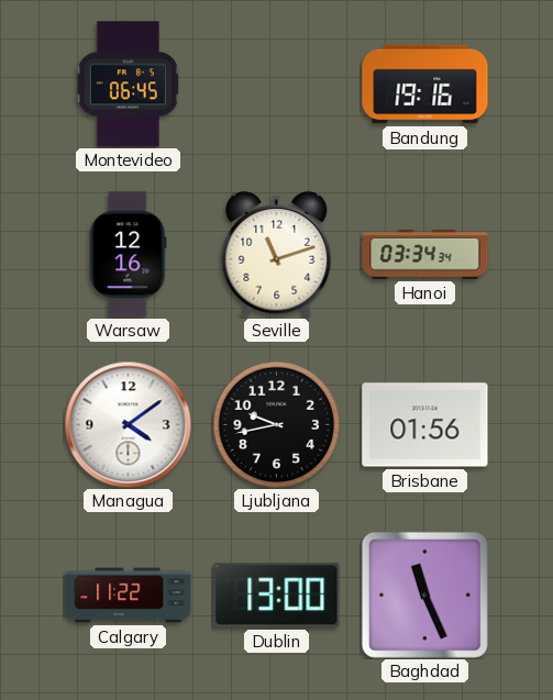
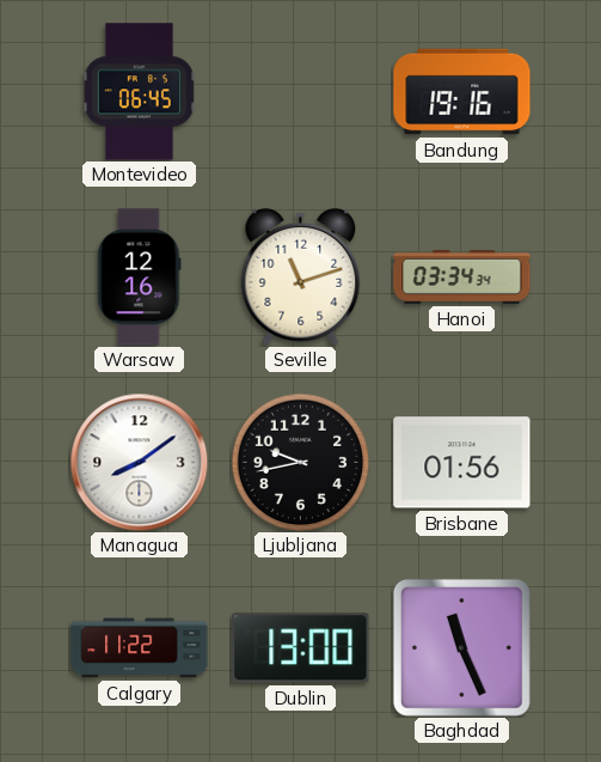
Managua: 4:09 -> 8:09
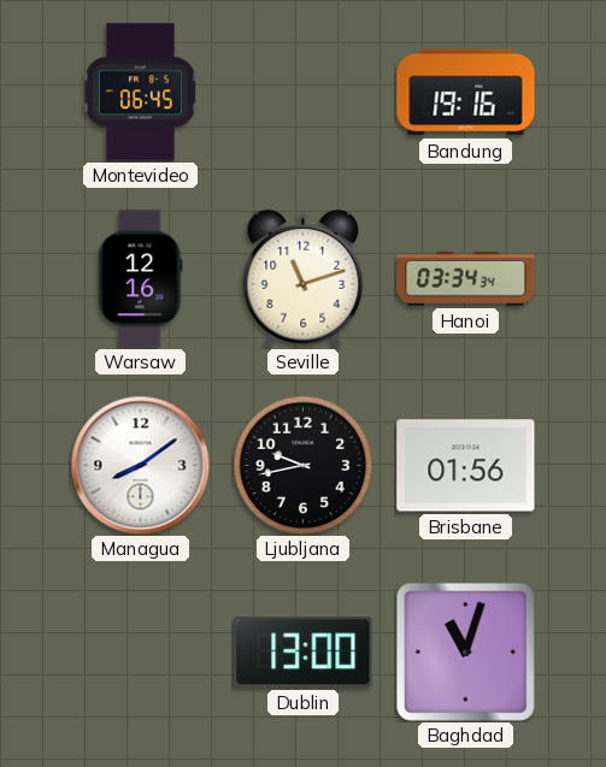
Calgary: 11:22 -> none
Baghdad: 11:26 -> 11:03
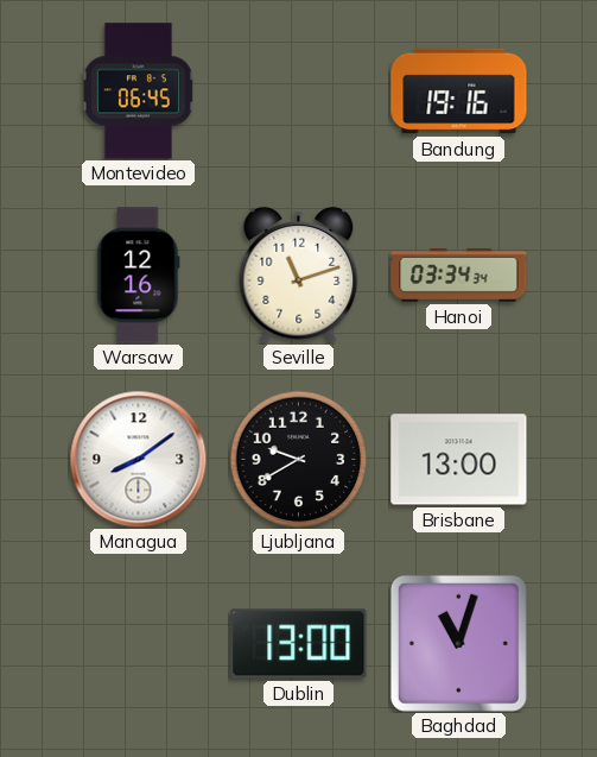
Ljubljana: 9:43 -> 9:40
Brisbane: 01:56 -> 13:00
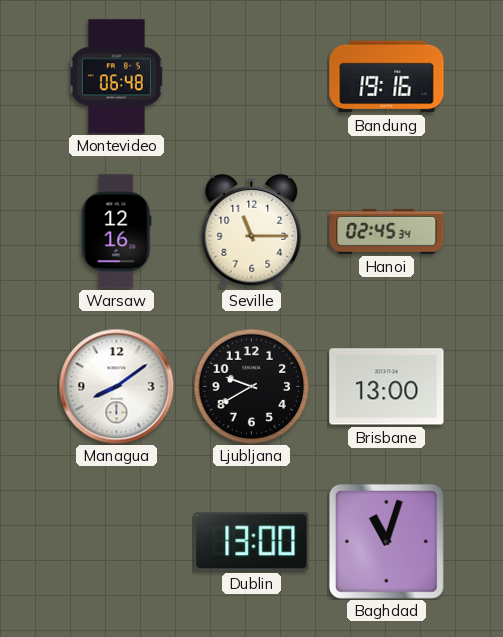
Montevideo: 06:45 -> 06:48
Seville: 11:12 -> 11:15
Hanoi: 03:34 -> 02:45
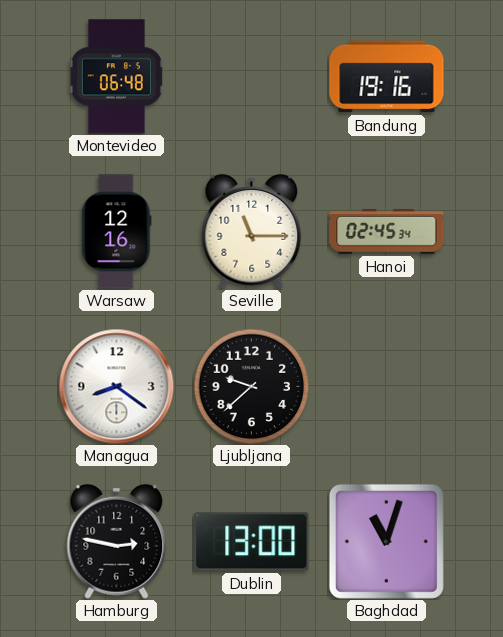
Managua: 8:09 -> 8:21
Ljubljana: 9:40 -> 9:38
Brisbane: 13:00 -> none
Hamburg: none -> 2:47
